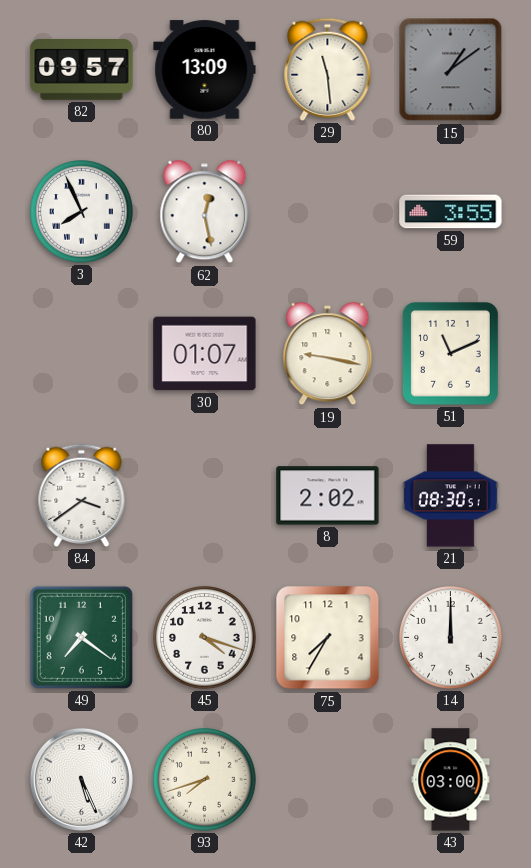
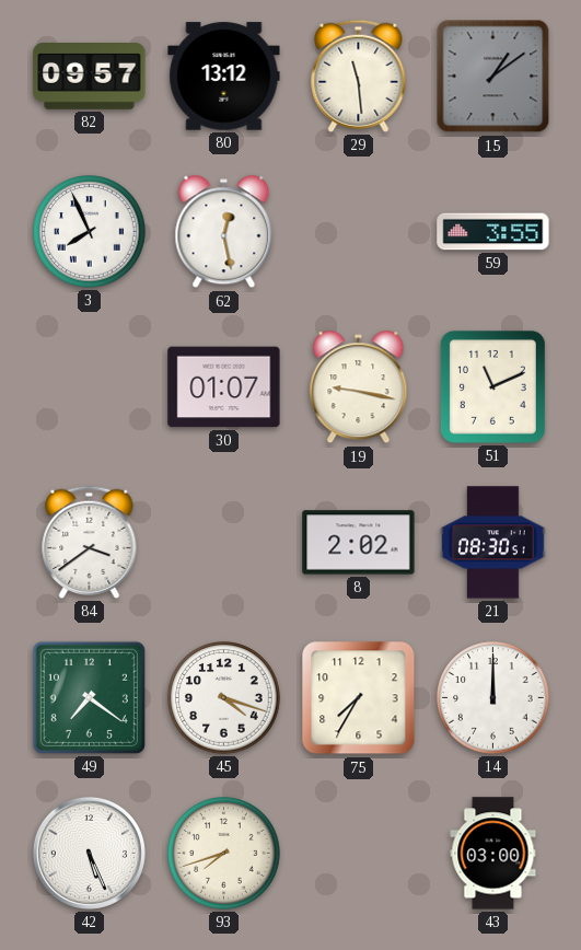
80: 13:09 -> 13:12
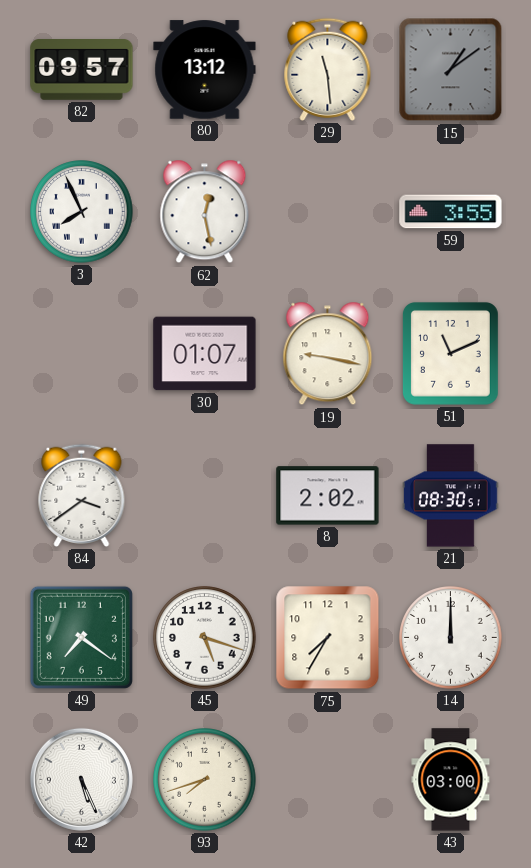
45: 4:18 -> 5:18
